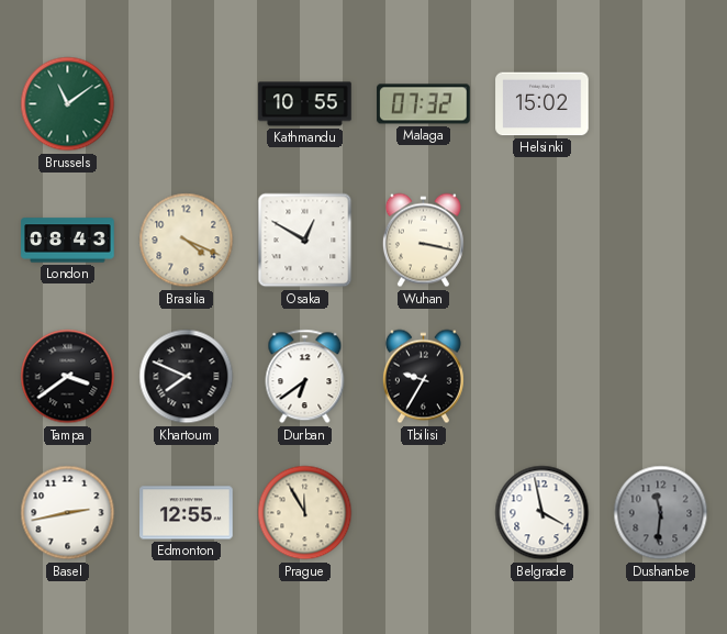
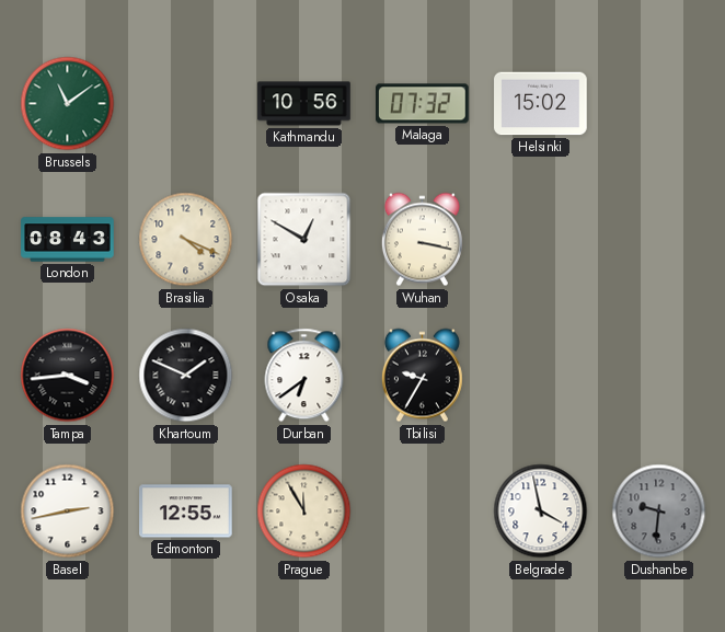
Kathmandu: 10:55 -> 10:56
Tampa: 3:39 -> 3:44
Khartoum: 7:49 -> 1:49
Dushanbe: 11:31 -> 9:31
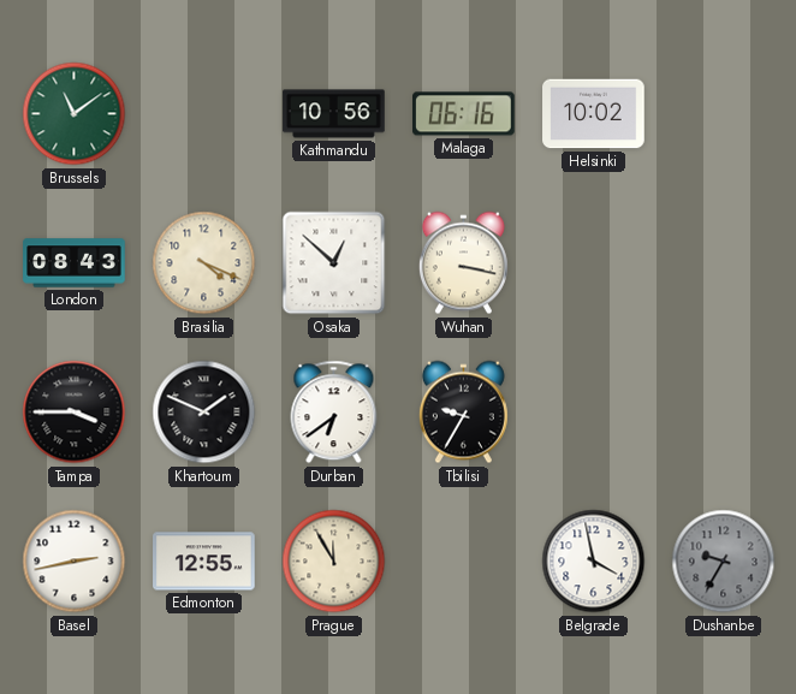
Malaga: 07:32 -> 06:16
Helsinki: 15:02 -> 10:02
Osaka: 12:50 -> 12:52
Tampa: 3:44 -> 3:45
Dushanbe: 9:31 -> 9:35
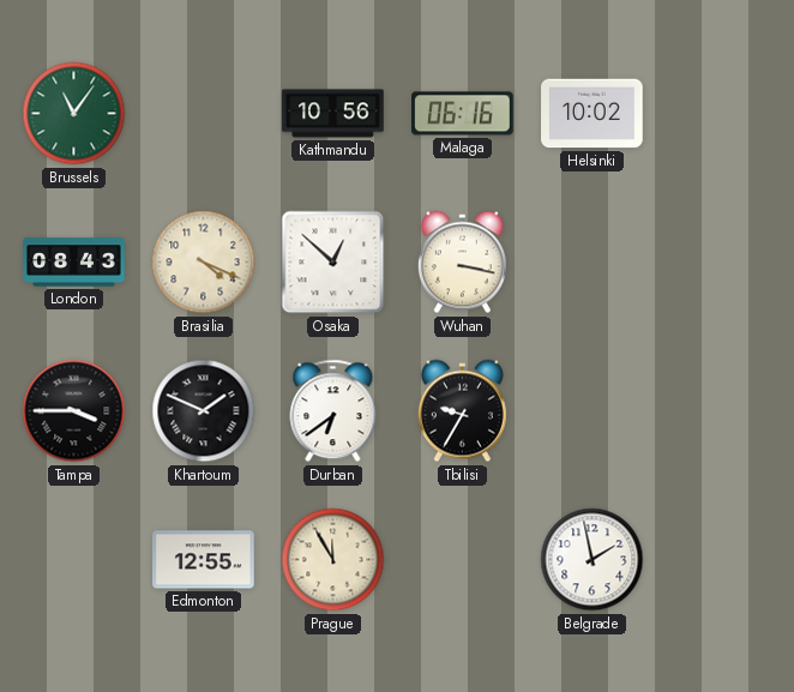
Brussels: 11:09 -> 11:06
Basel: 2:43 -> none
Belgrade: 3:58 -> 1:58
Dushanbe: 9:35 -> none
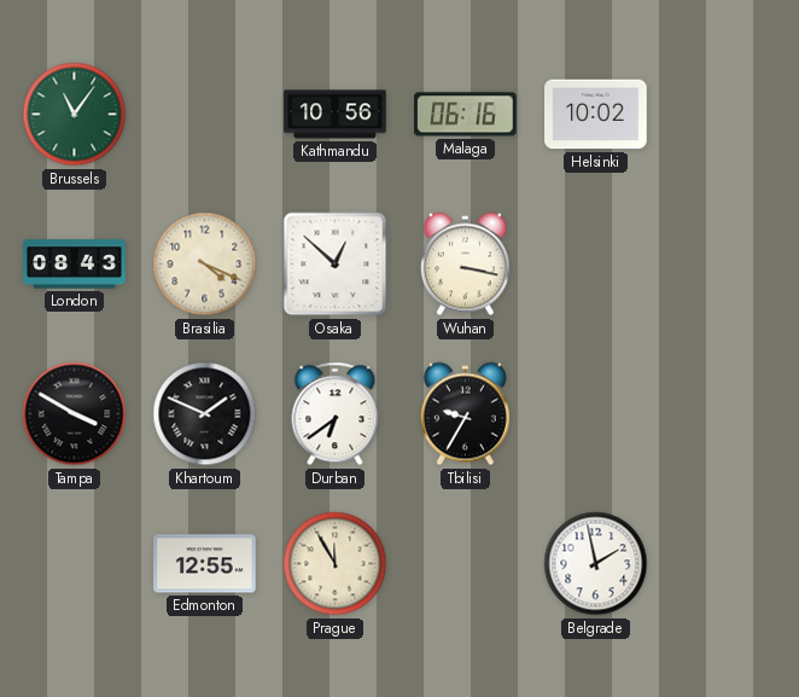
Tampa: 3:45 -> 3:50
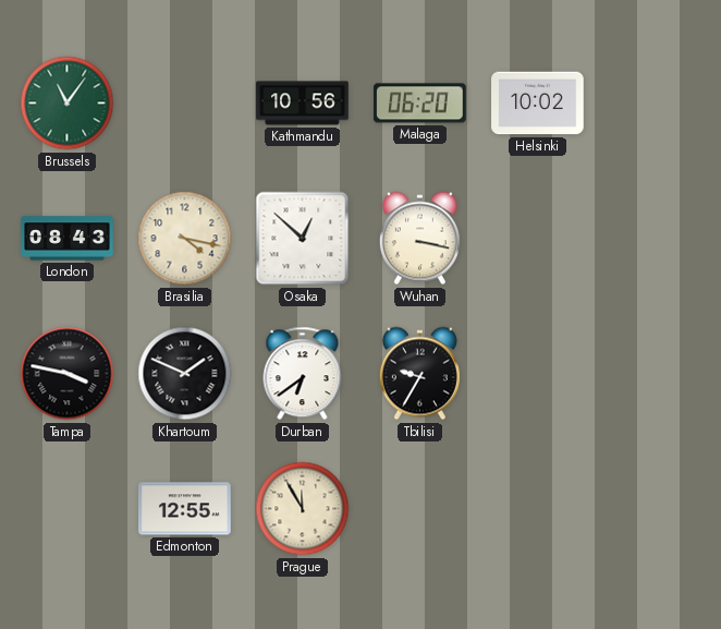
Malaga: 06:16 -> 06:20
Brasilia: 4:19 -> 4:17
Tampa: 3:50 -> 3:47
Belgrade: 1:58 -> none
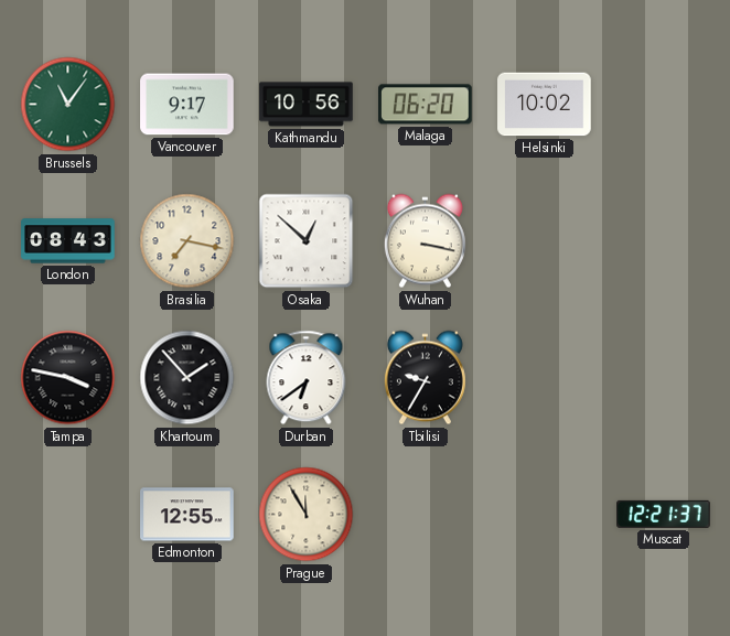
Vancouver: none -> 9:17
Brasilia: 4:17 -> 7:17
Khartoum: 1:49 -> 1:53
Muscat: none -> 12:21
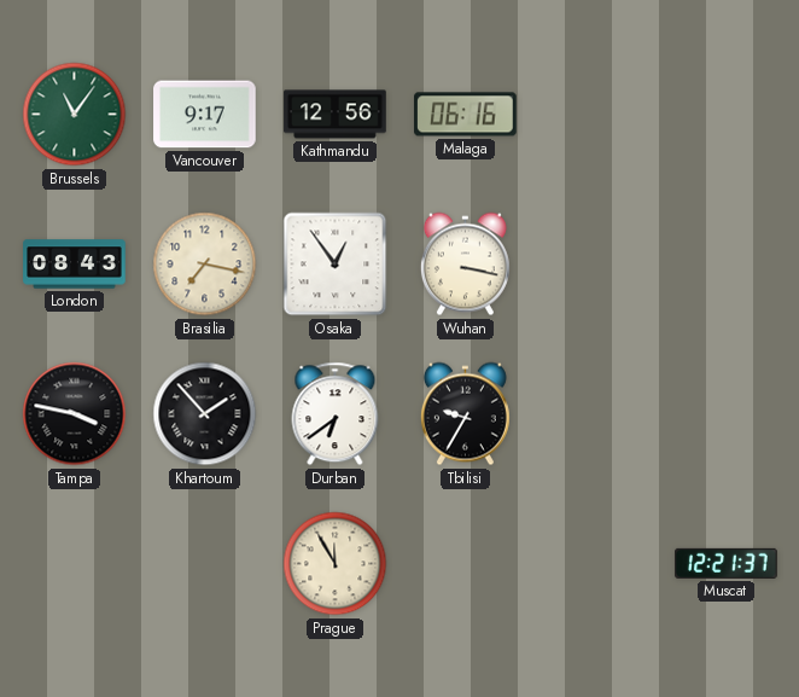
Kathmandu: 10:56 -> 12:56
Malaga: 06:20 -> 06:16
Helsinki: 10:02 -> none
Osaka: 12:52 -> 12:54
Edmonton: 12:55 -> none
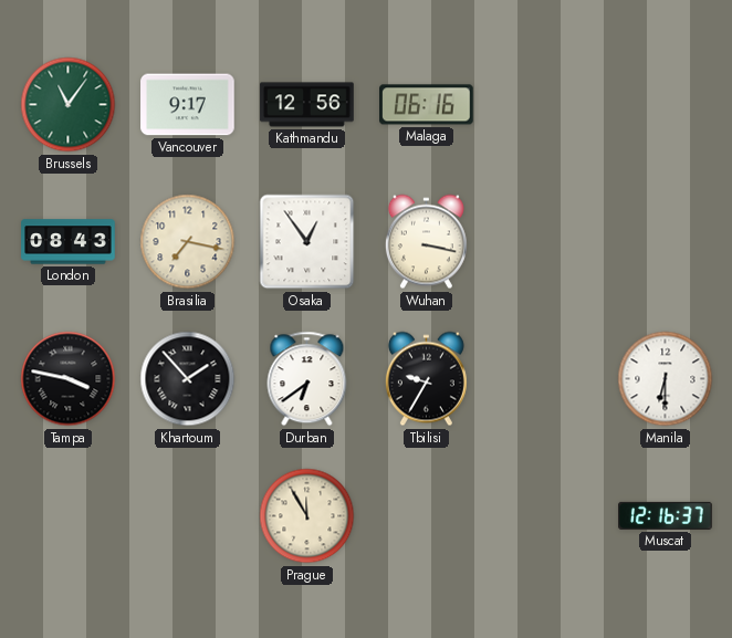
Manila: none -> 6:30
Muscat: 12:21 -> 12:16
